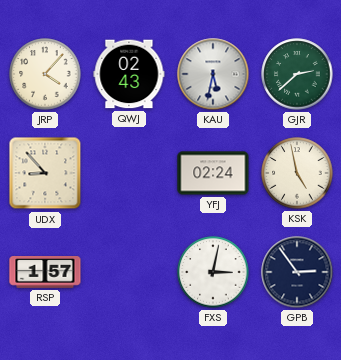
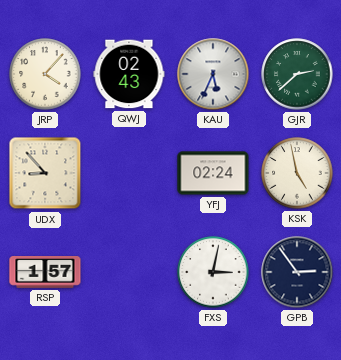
KAU: 5:32 -> 5:34
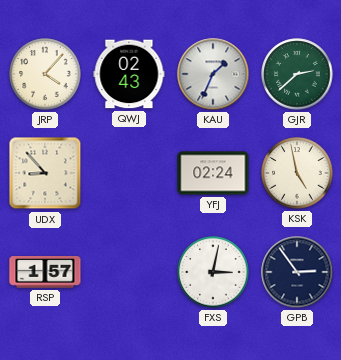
KAU: 5:34 -> 1:34
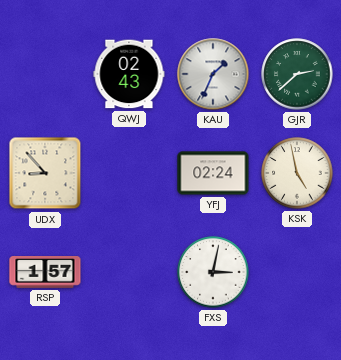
JRP: 4:07 -> none
GPB: 2:54 -> none
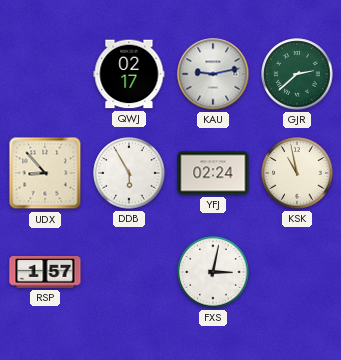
QWJ: 02:43 -> 02:17
KAU: 1:34 -> 9:13
DDB: none -> 5:55
KSK: 4:58 -> 10:58
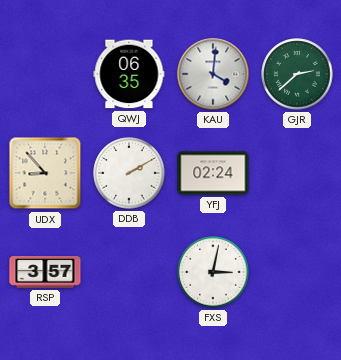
QWJ: 02:17 -> 06:35
KAU: 9:13 -> 4:01
DDB: 5:55 -> 2:10
KSK: 10:58 -> none
RSP: 1:57 -> 3:57
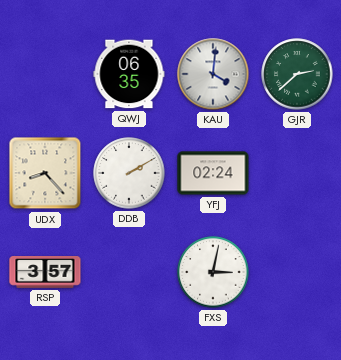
UDX: 8:53 -> 8:23
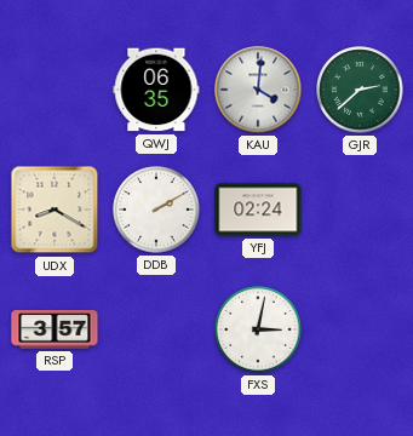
UDX: 8:23 -> 8:20
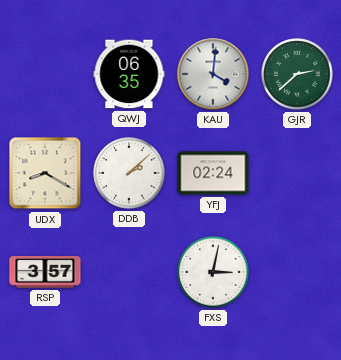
DDB: 2:10 -> 2:08
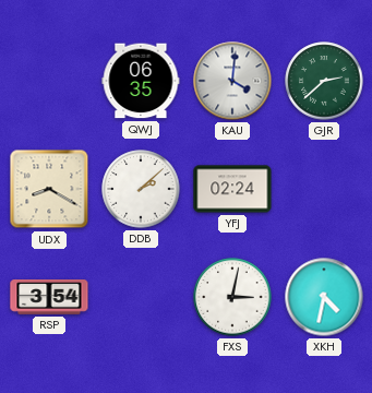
RSP: 3:57 -> 3:54
XKH: none -> 4:32
